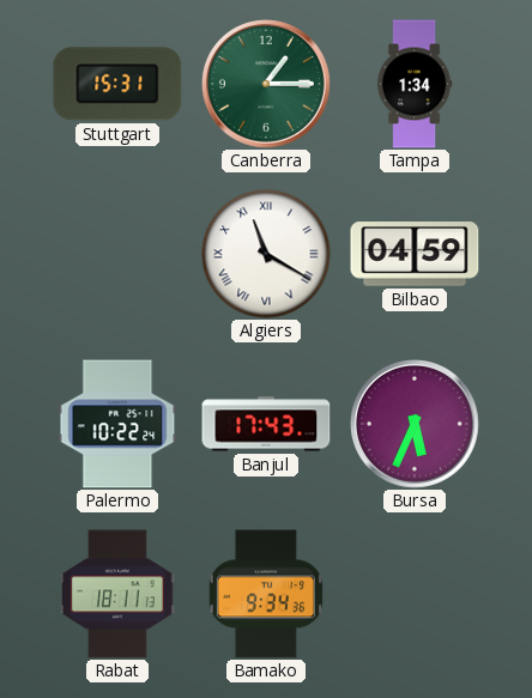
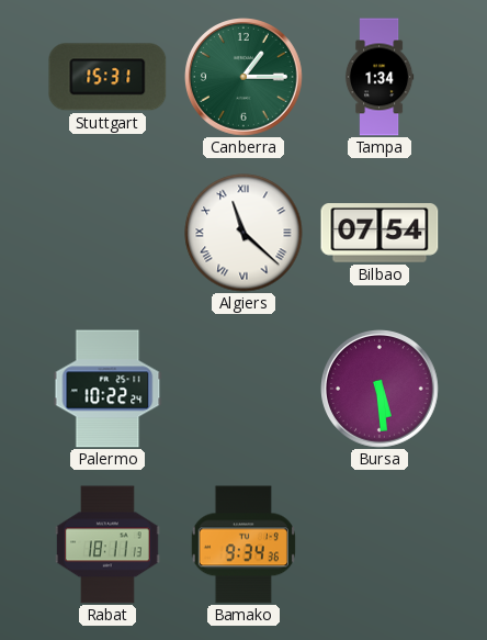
Algiers: 11:20 -> 11:22
Bilbao: 04:59 -> 07:54
Banjul: 17:43 -> none
Bursa: 5:34 -> 5:29
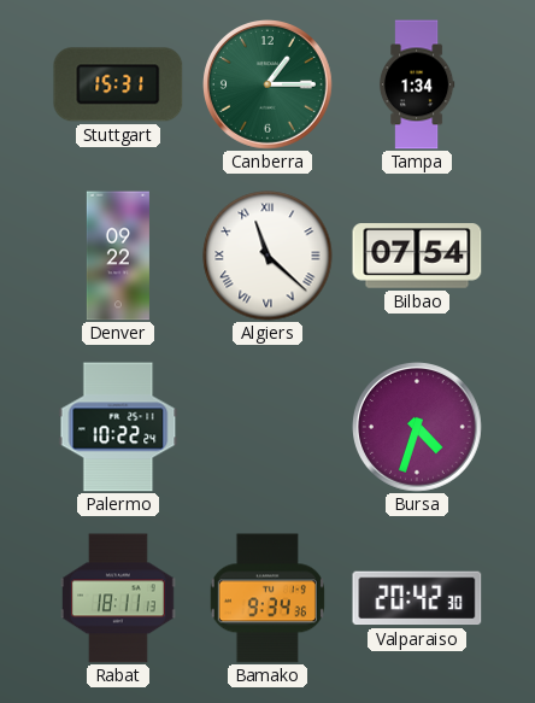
Denver: none -> 09:22
Bursa: 5:29 -> 4:33
Valparaiso: none -> 20:42
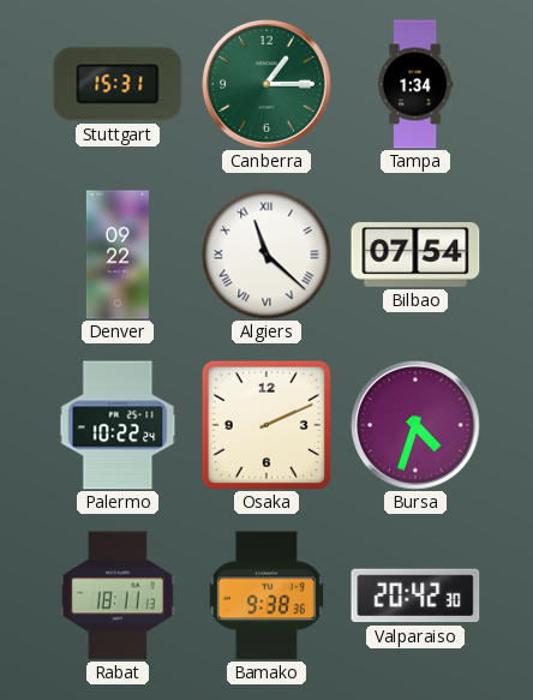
Osaka: none -> 2:11
Bamako: 9:34 -> 9:38
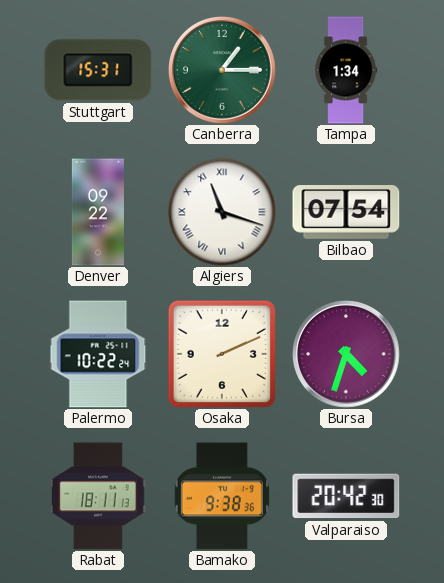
Algiers: 11:22 -> 11:18
